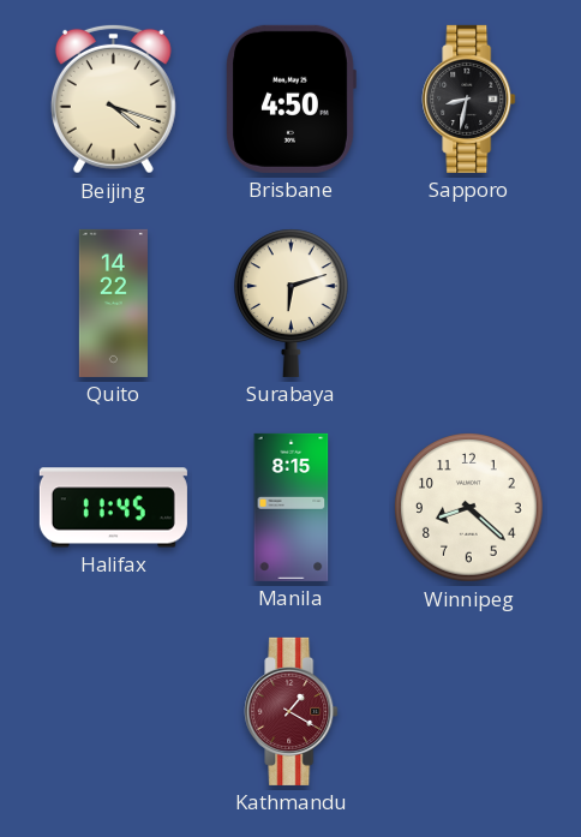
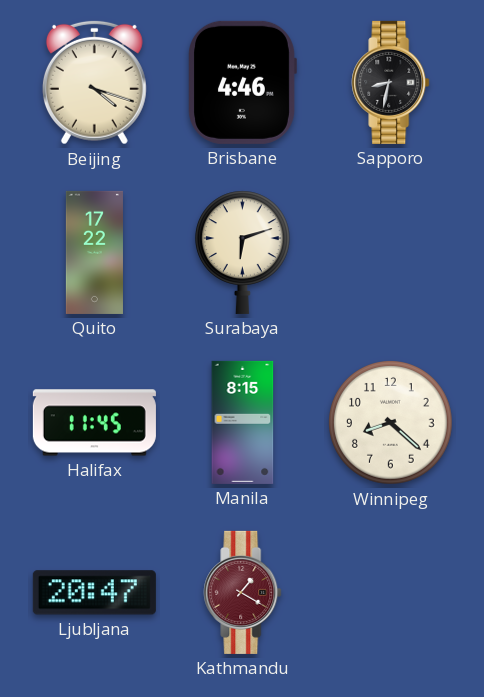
Brisbane: 4:50 -> 4:46
Quito: 14:22 -> 17:22
Ljubljana: none -> 20:47
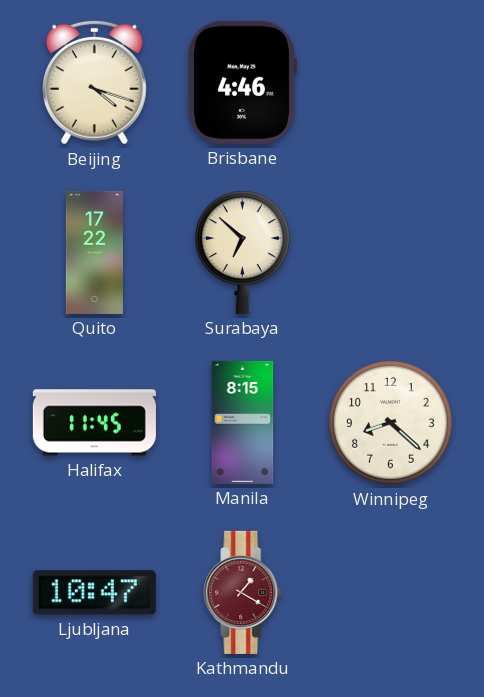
Sapporo: 8:32 -> none
Surabaya: 6:12 -> 6:52
Ljubljana: 20:47 -> 10:47
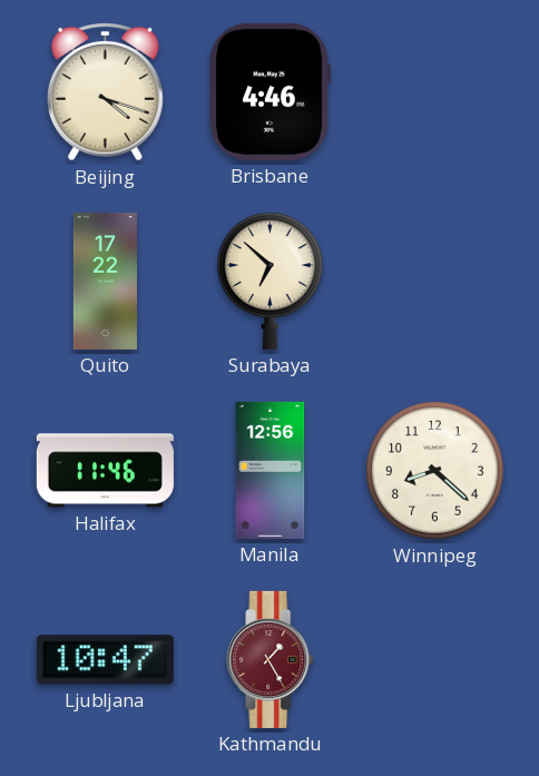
Halifax: 11:45 -> 11:46
Manila: 8:15 -> 12:56
Kathmandu: 1:20 -> 1:25
